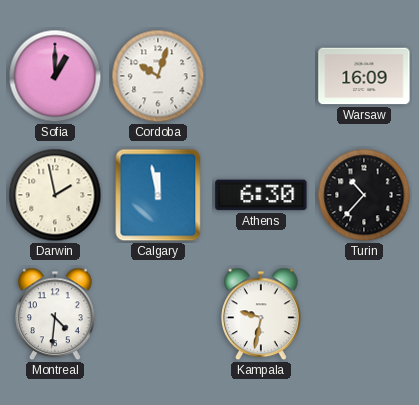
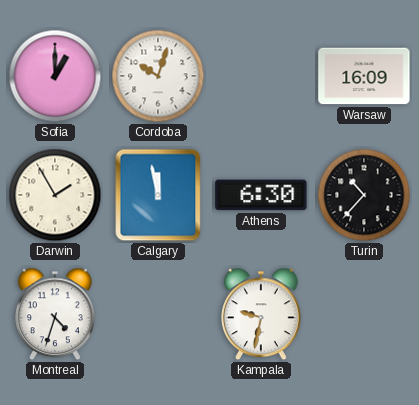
Darwin: 1:58 -> 1:55
Montreal: 4:31 -> 4:33
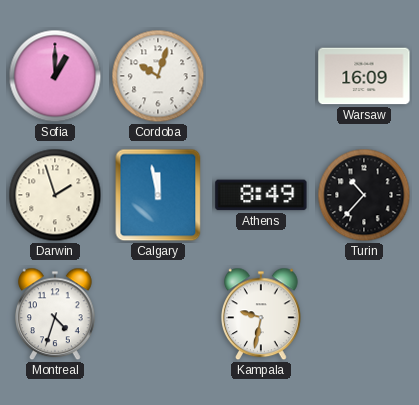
Darwin: 1:55 -> 1:57
Athens: 6:30 -> 8:49
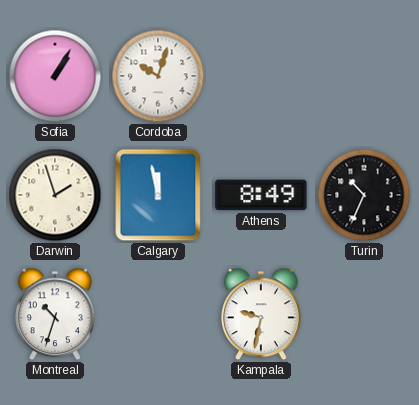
Sofia: 1:00 -> 1:05
Warsaw: 16:09 -> none
Turin: 10:37 -> 10:34
Montreal: 4:33 -> 10:33
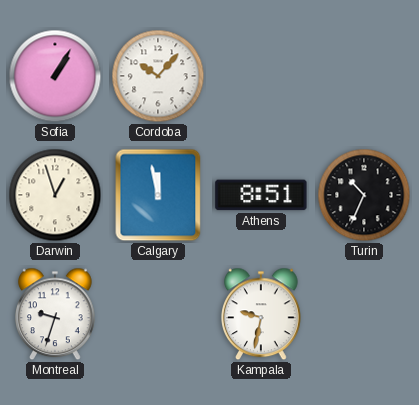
Cordoba: 10:03 -> 10:07
Darwin: 1:57 -> 12:57
Athens: 8:49 -> 8:51
Montreal: 10:33 -> 9:33
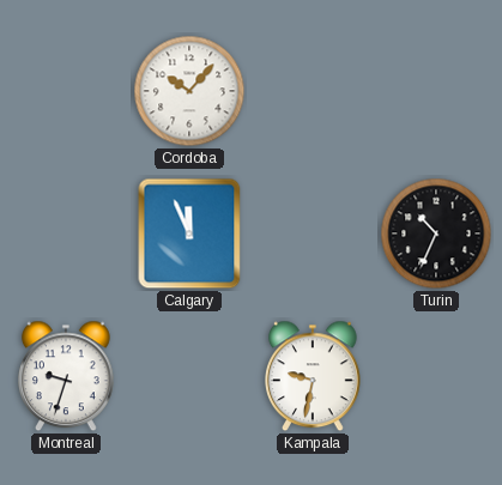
Sofia: 1:05 -> none
Darwin: 12:57 -> none
Calgary: 11:58 -> 11:56
Athens: 8:51 -> none
